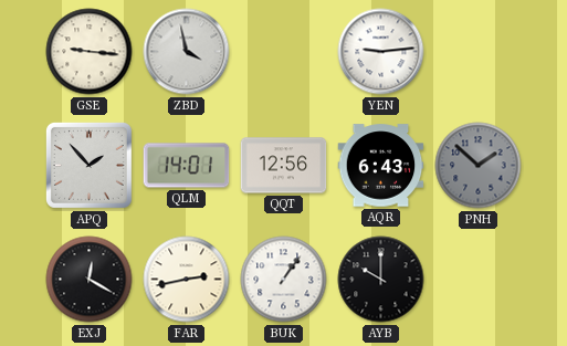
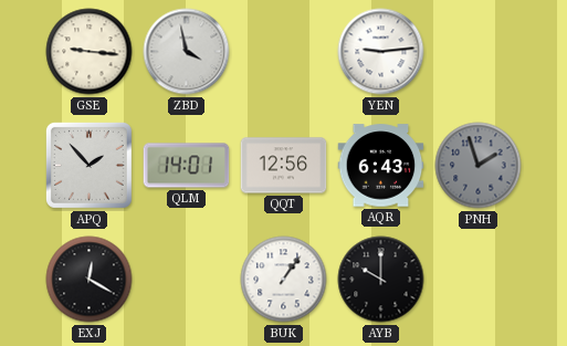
PNH: 1:52 -> 1:57
FAR: 2:43 -> none
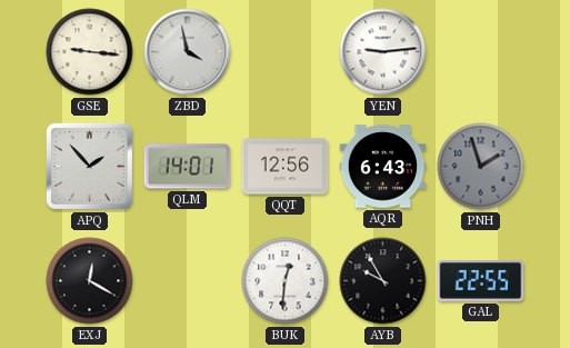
BUK: 1:06 -> 12:31
AYB: 10:00 -> 9:55
GAL: none -> 22:55
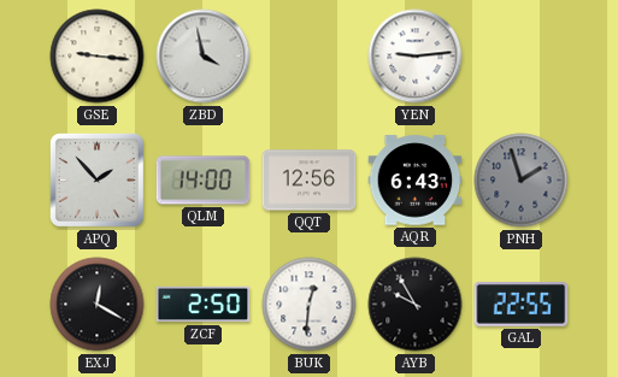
QLM: 14:01 -> 14:00
ZCF: none -> 2:50
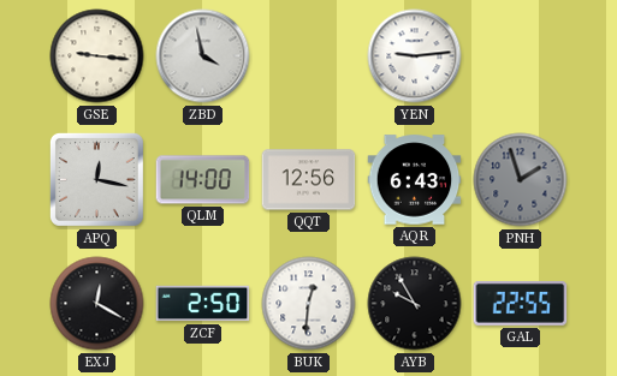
APQ: 1:53 -> 12:17
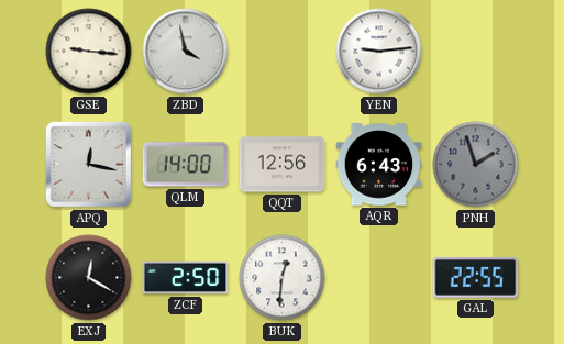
AYB: 9:55 -> none
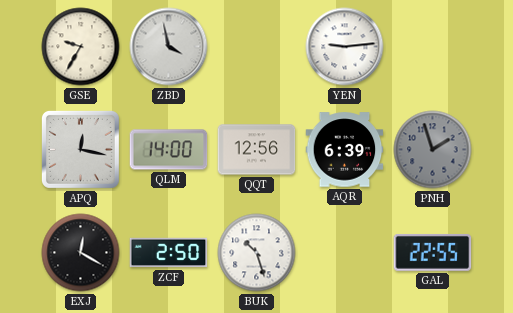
GSE: 9:16 -> 9:35
AQR: 6:43 -> 6:39
BUK: 12:31 -> 10:27
